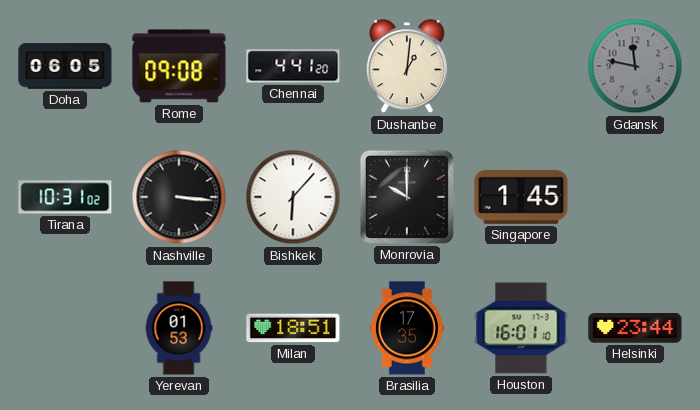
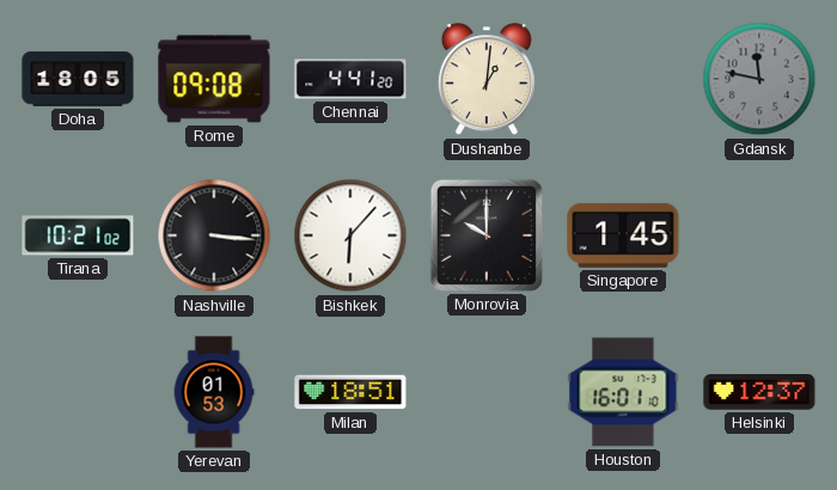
Doha: 06:05 -> 18:05
Tirana: 10:31 -> 10:21
Brasilia: 17:35 -> none
Helsinki: 23:44 -> 12:37
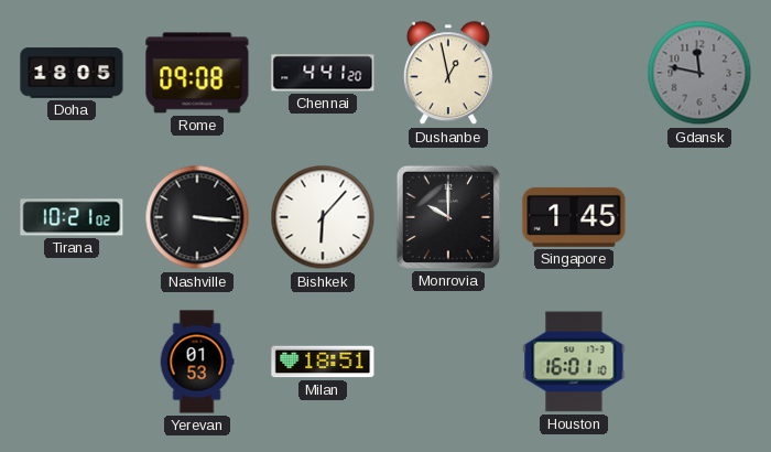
Dushanbe: 1:01 -> 12:58
Helsinki: 12:37 -> none
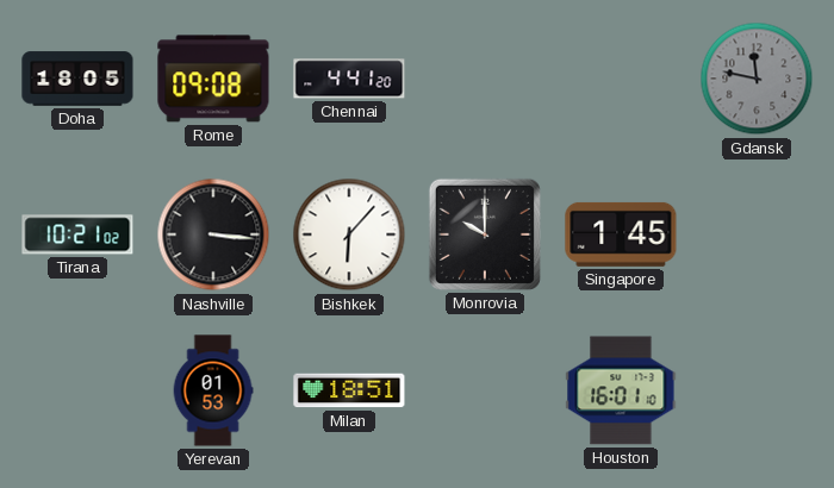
Dushanbe: 12:58 -> none
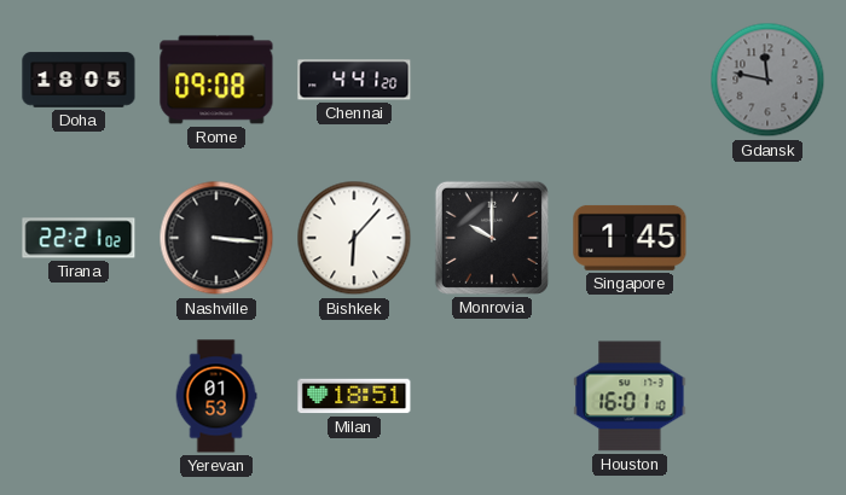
Tirana: 10:21 -> 22:21
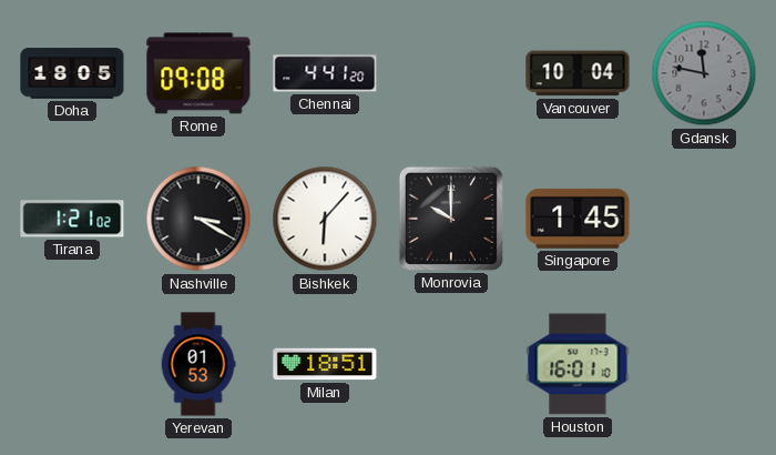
Vancouver: none -> 10:04
Tirana: 22:21 -> 1:21
Nashville: 3:16 -> 3:20
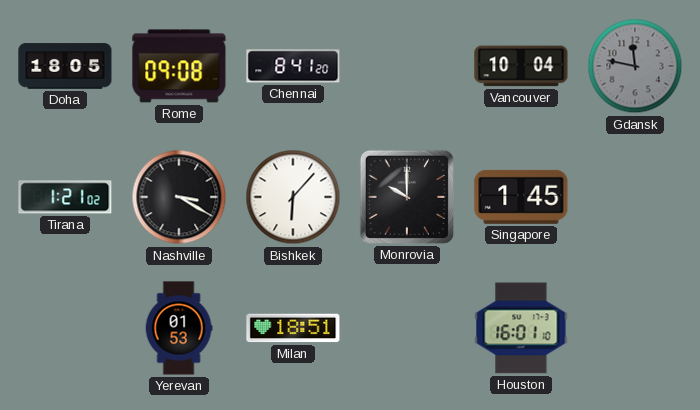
Chennai: 4:41 -> 8:41
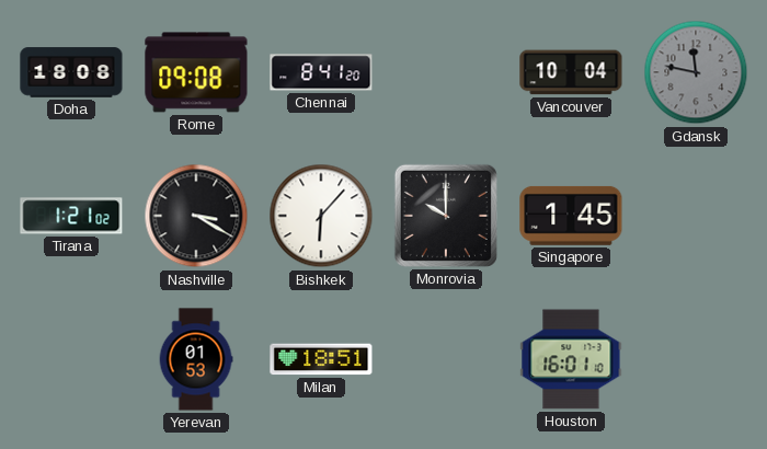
Doha: 18:05 -> 18:08
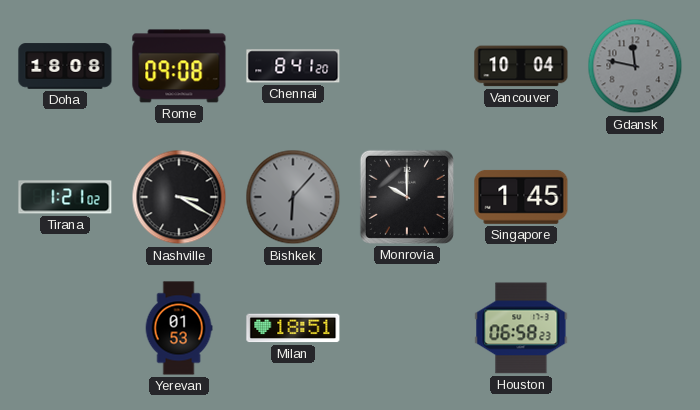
Bishkek dial: white -> grey
Houston: 16:01 -> 06:58
